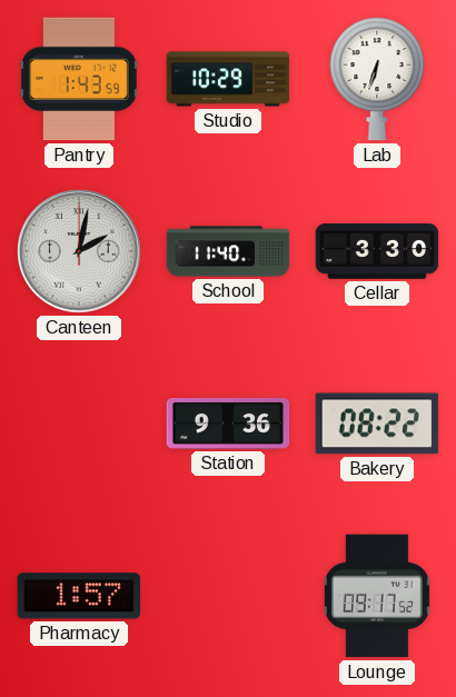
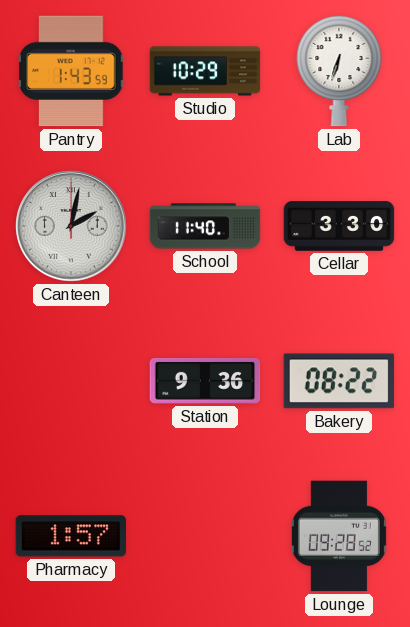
Lounge: 09:17 -> 09:28
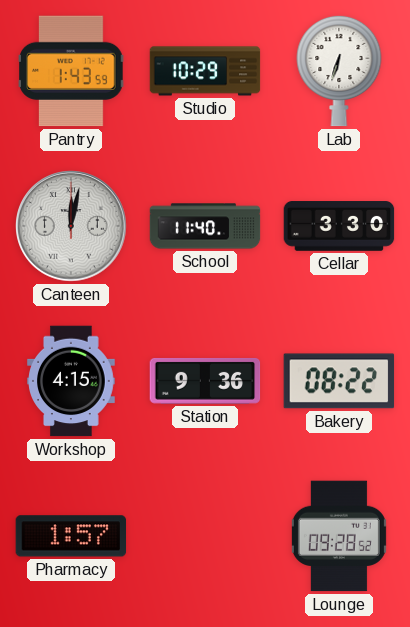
Canteen: 2:02 -> 12:02
Workshop: none -> 4:15
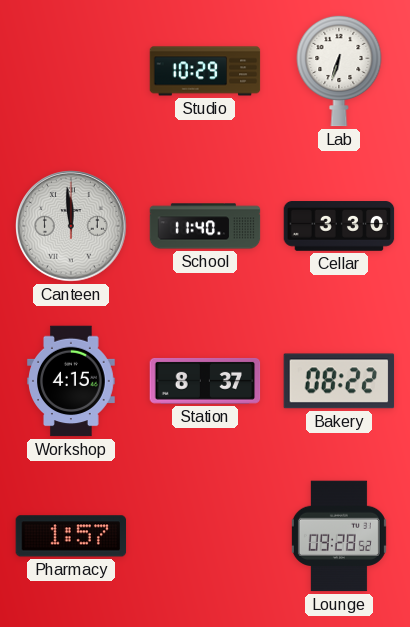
Pantry: 1:43 -> none
Canteen: 12:02 -> 11:59
Station: 9:36 -> 8:37
